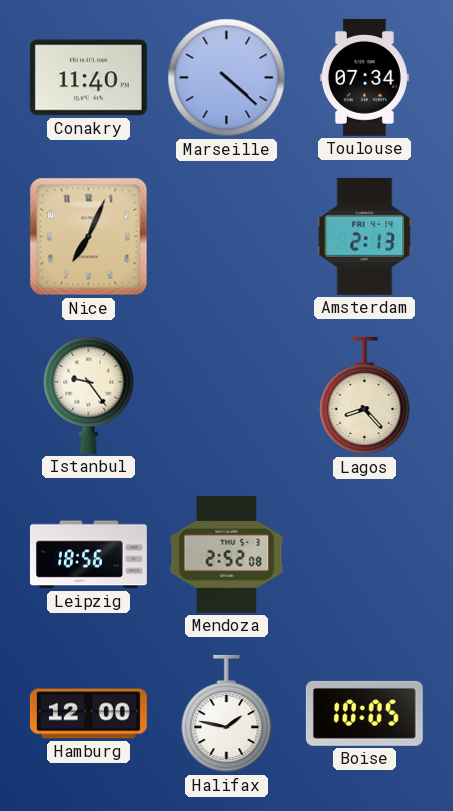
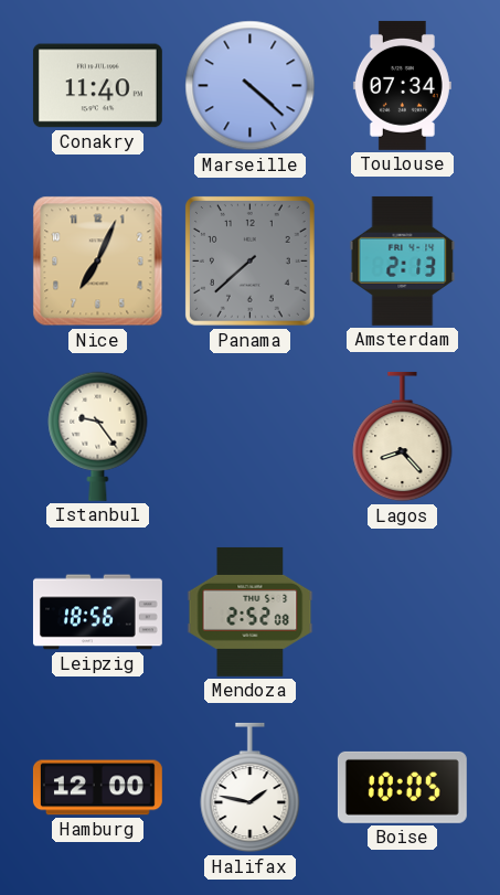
Panama: none -> 7:38
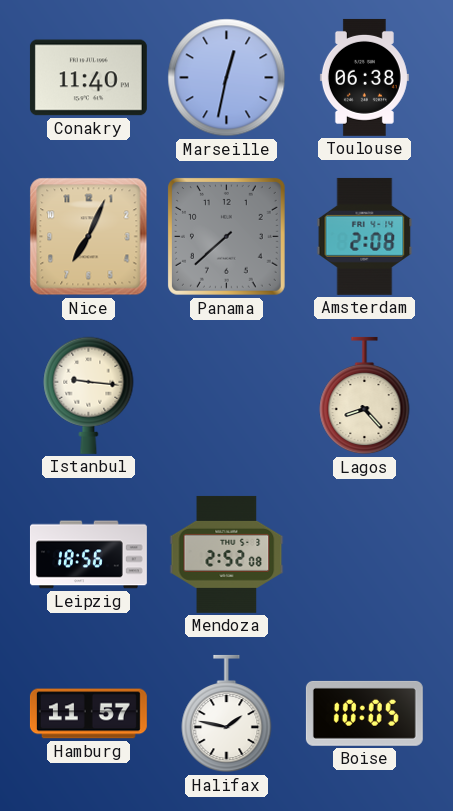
Marseille: 4:22 -> 12:32
Toulouse: 07:34 -> 06:38
Amsterdam: 2:13 -> 2:08
Istanbul: 9:24 -> 9:16
Hamburg: 12:00 -> 11:57
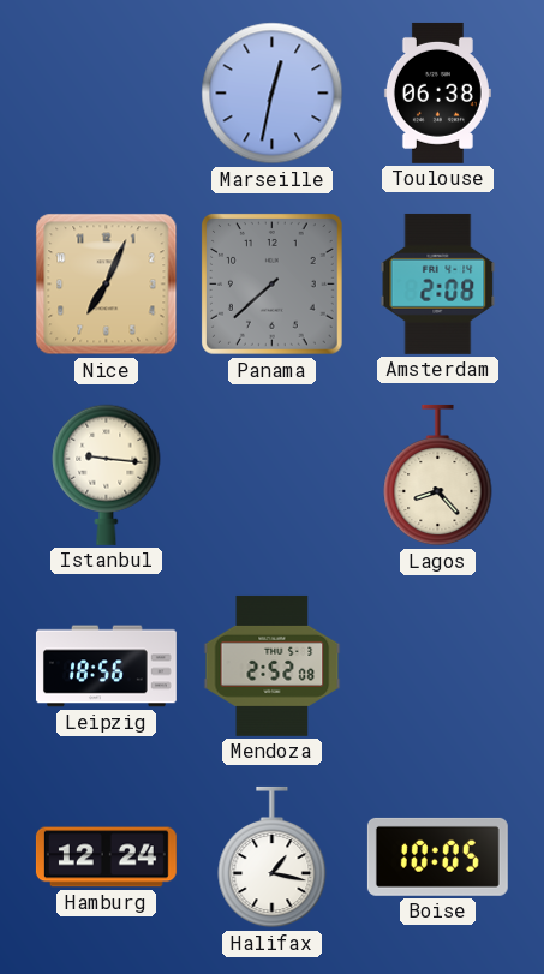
Conakry: 11:40 -> none
Hamburg: 11:57 -> 12:24
Halifax: 1:47 -> 1:17
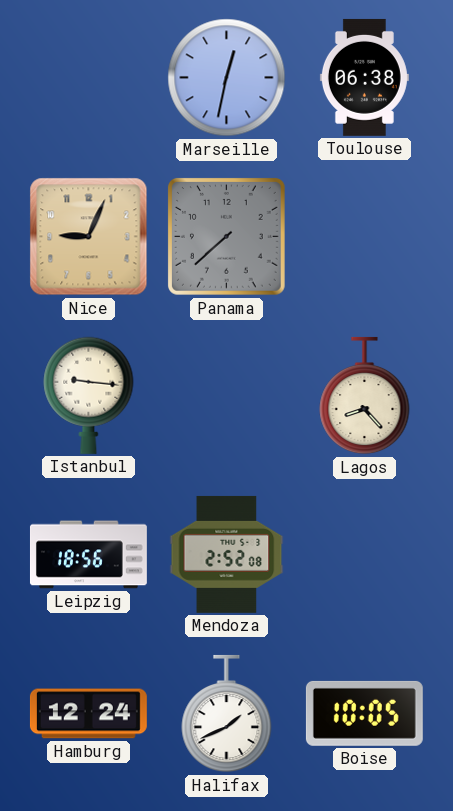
Nice: 7:04 -> 9:04
Amsterdam: 2:08 -> none
Halifax: 1:17 -> 1:41
